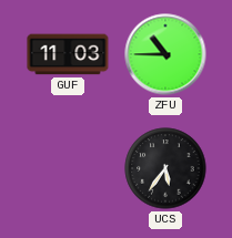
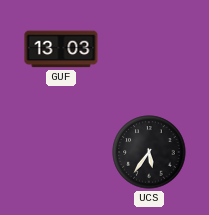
GUF: 11:03 -> 13:03
ZFU: 10:45 -> none
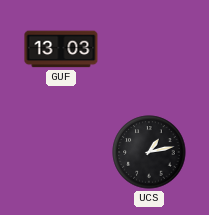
UCS: 5:36 -> 1:13
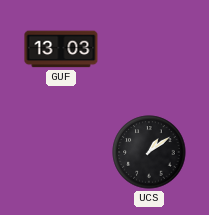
UCS: 1:13 -> 1:09
